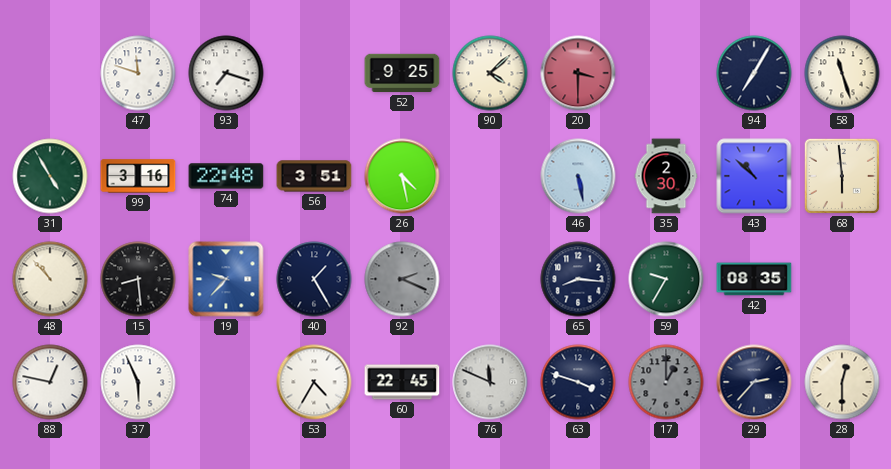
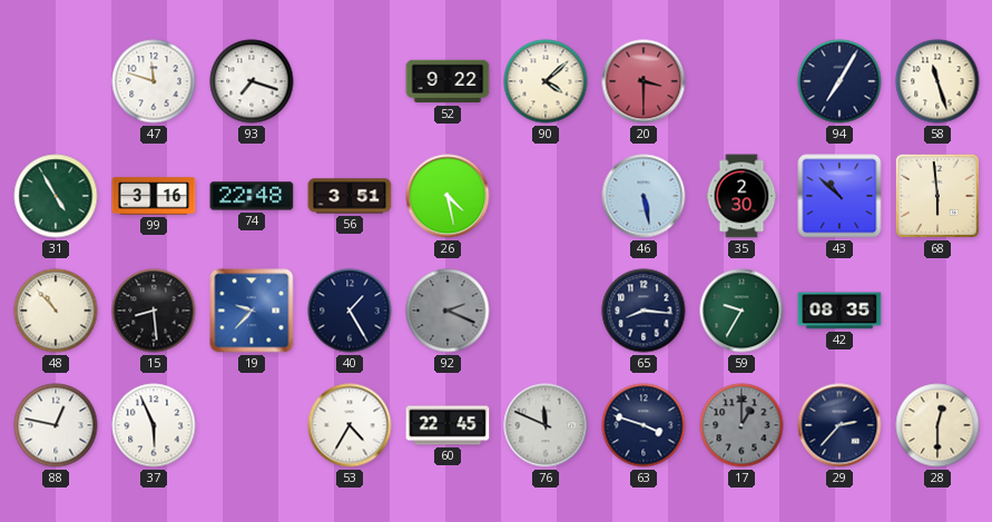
52: 9:25 -> 9:22
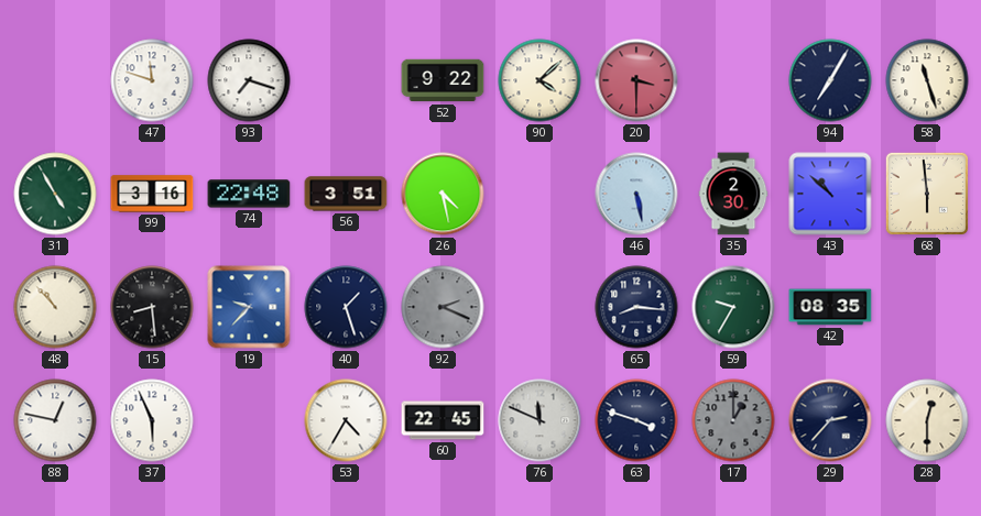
40: 1:25 -> 1:27
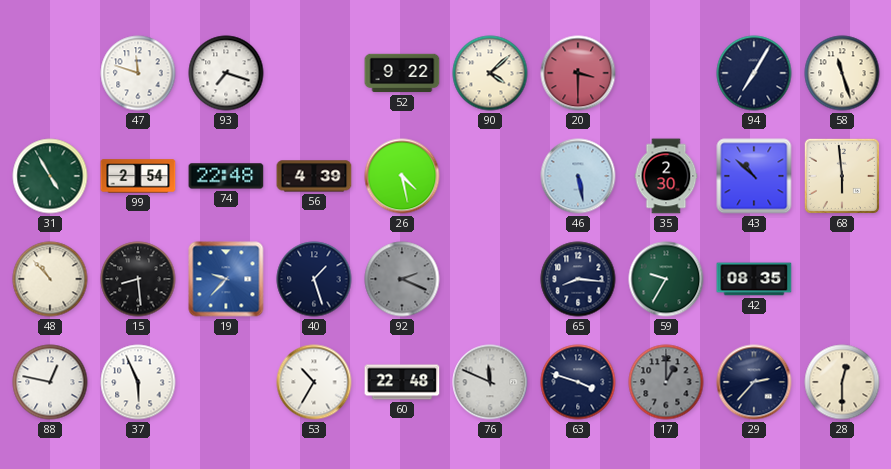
99: 3:16 -> 2:54
56: 3:51 -> 4:39
53: 4:35 -> 10:35
60: 22:45 -> 22:48
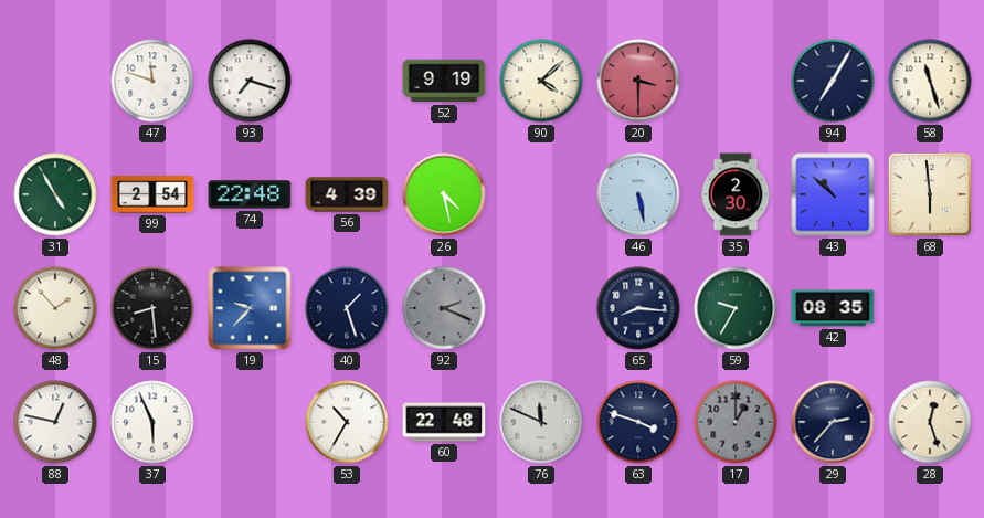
52: 9:22 -> 9:19
48: 10:53 -> 1:53
28: 12:30 -> 12:27
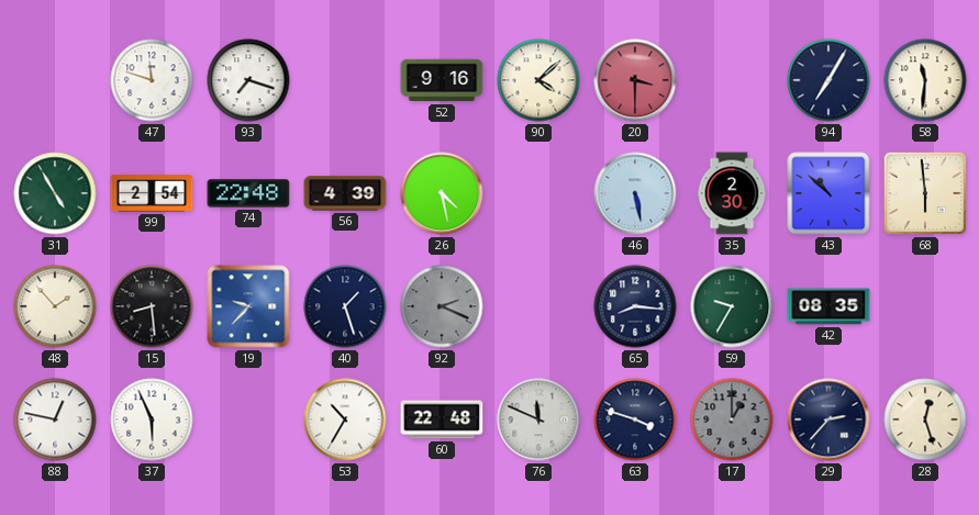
52: 9:19 -> 9:16
58: 11:27 -> 11:31
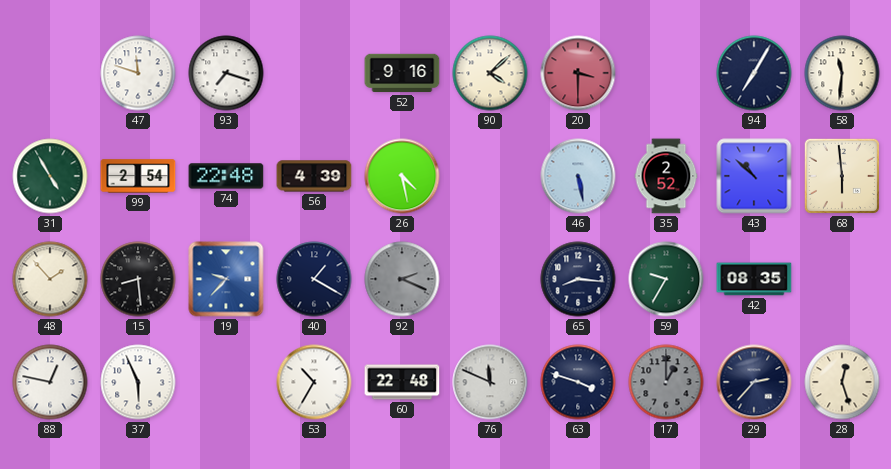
35: 2:30 -> 2:52
40: 1:27 -> 1:20
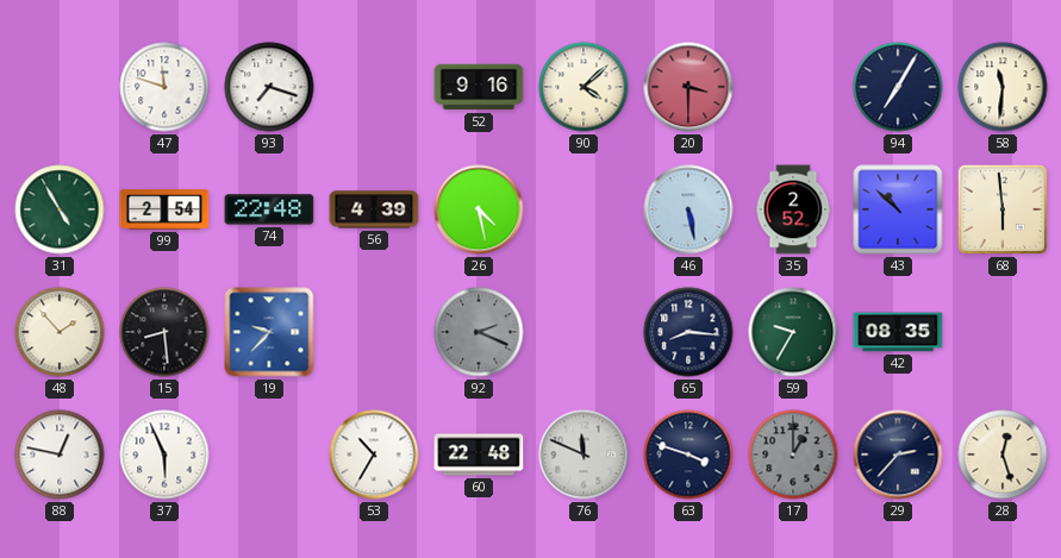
40: 1:20 -> none
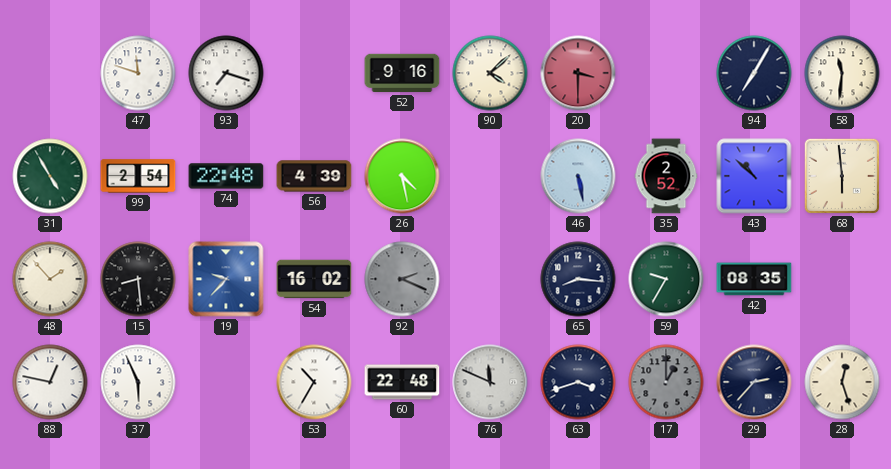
54: none -> 16:02
63: 3:48 -> 3:42
